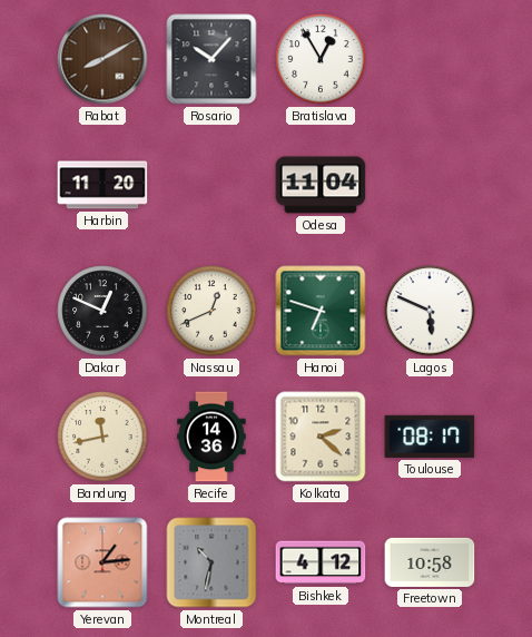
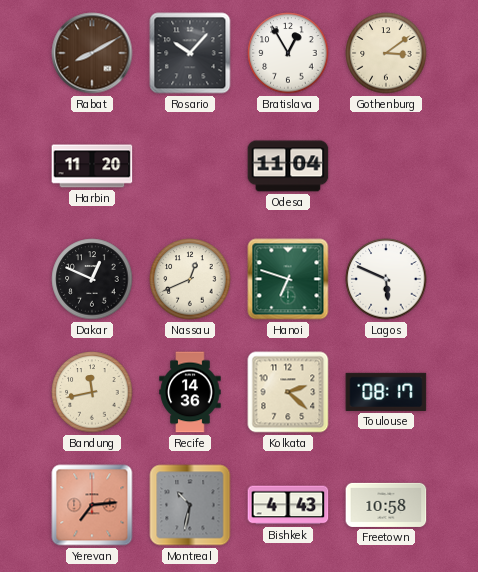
Gothenburg: none -> 3:09
Yerevan: 1:14 -> 7:14
Bishkek: 4:12 -> 4:43
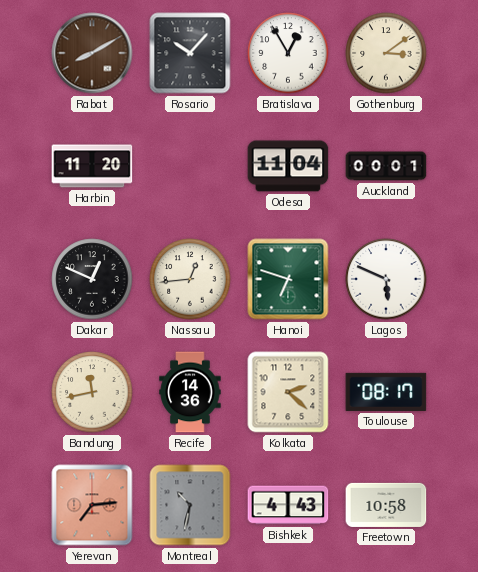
Auckland: none -> 00:01
Nassau: 12:41 -> 12:44
